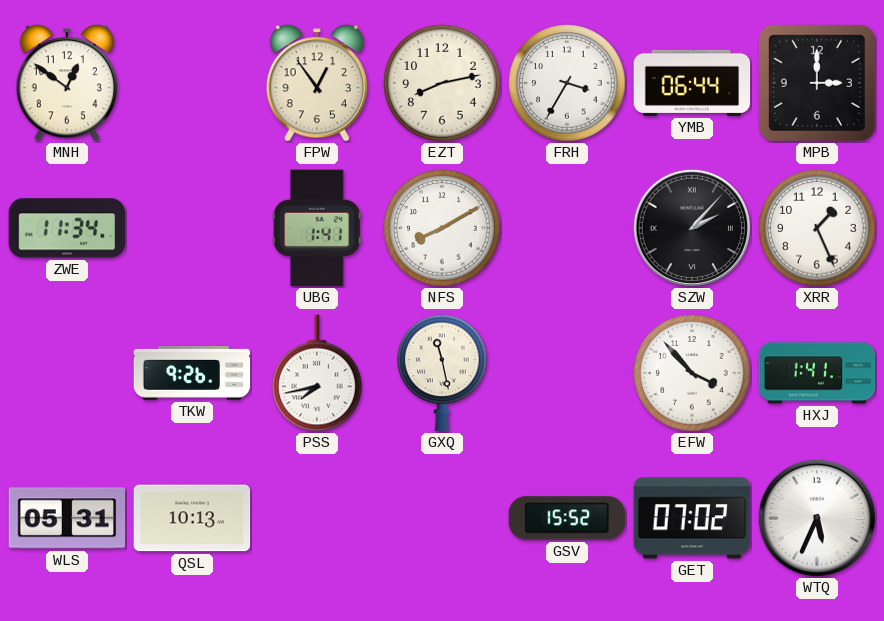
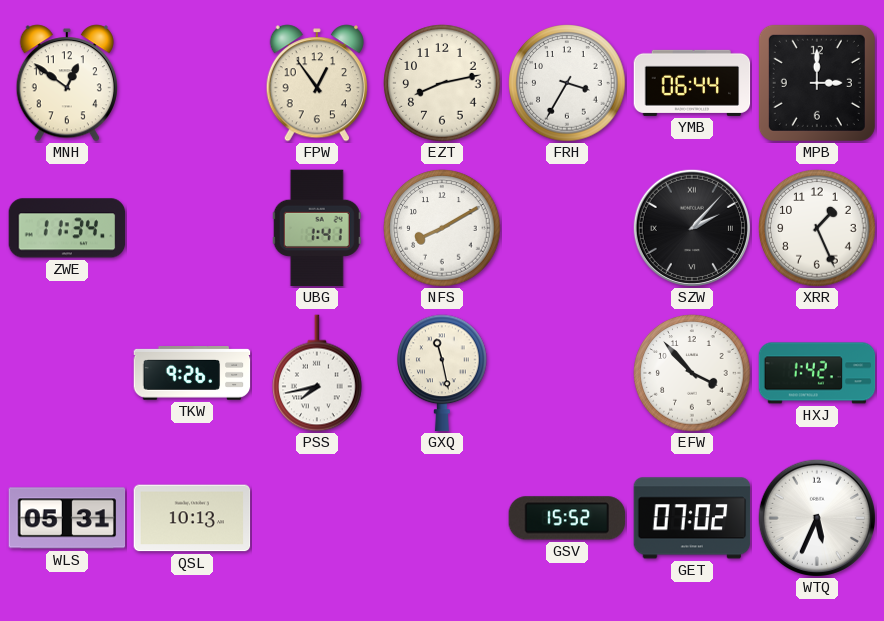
HXJ: 1:41 -> 1:42
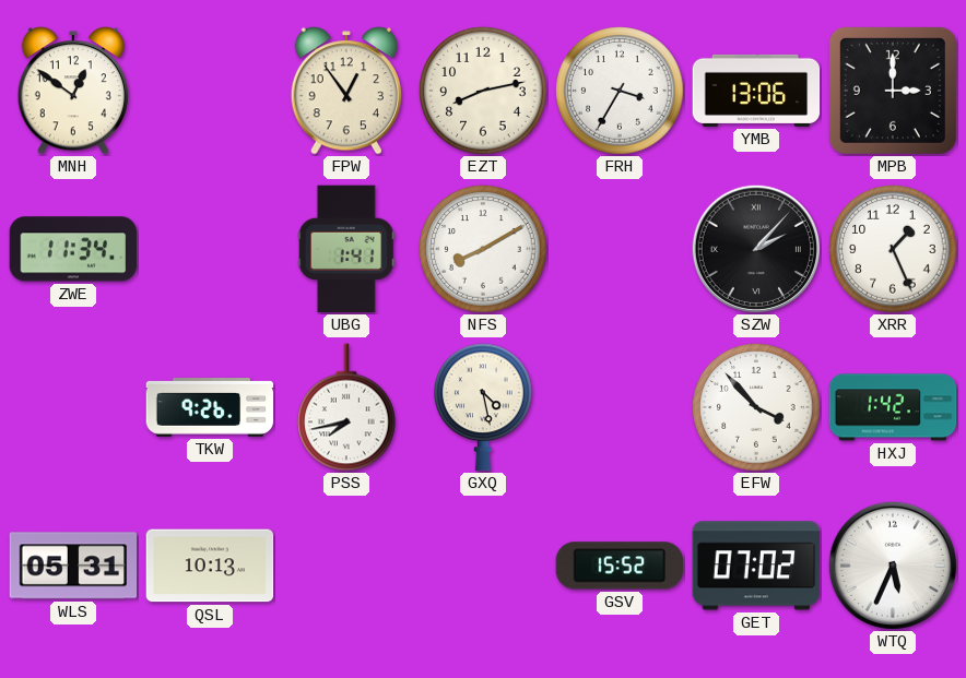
YMB: 06:44 -> 13:06
GXQ: 11:28 -> 4:28
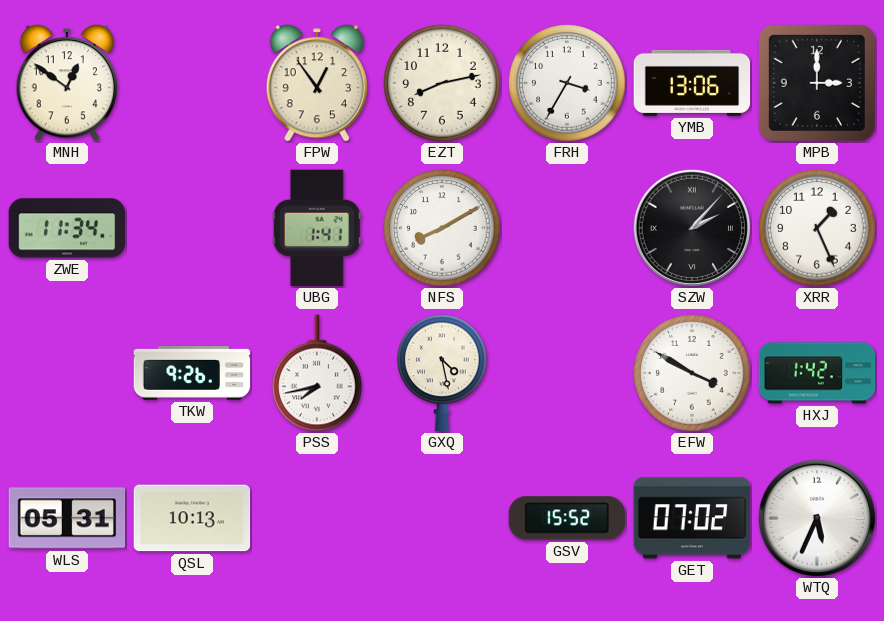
EFW: 3:53 -> 3:50
